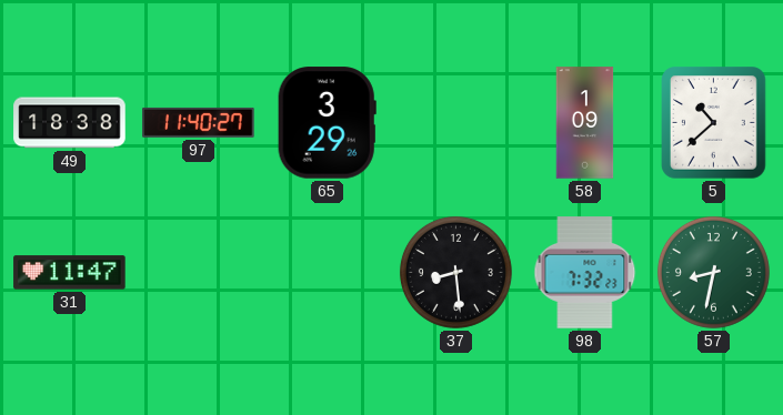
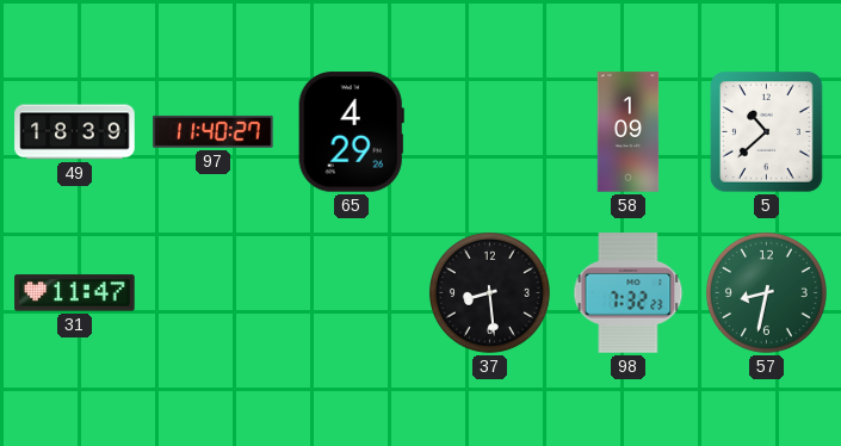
49: 18:38 -> 18:39
65: 3:29 -> 4:29
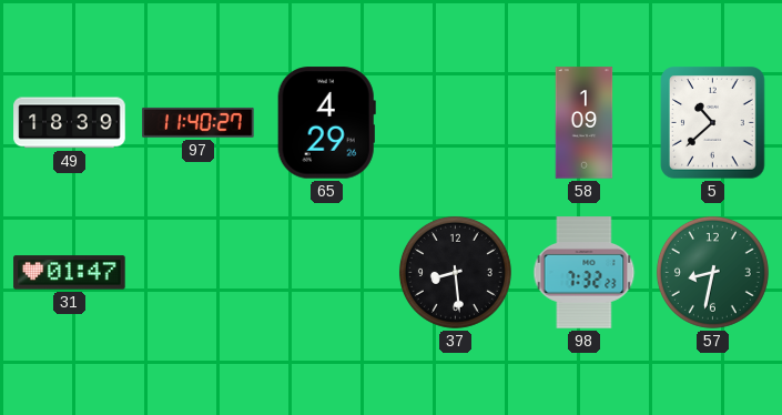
31: 11:47 -> 01:47
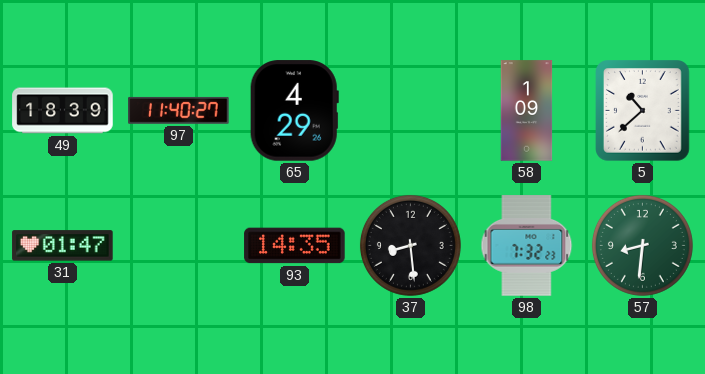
93: none -> 14:35
57: 8:32 -> 8:31
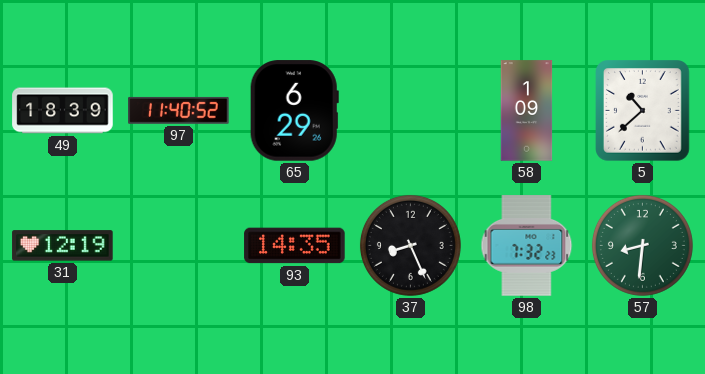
97: 11:40:27 -> 11:40:52
65: 4:29 -> 6:29
31: 01:47 -> 12:19
37: 8:29 -> 8:26
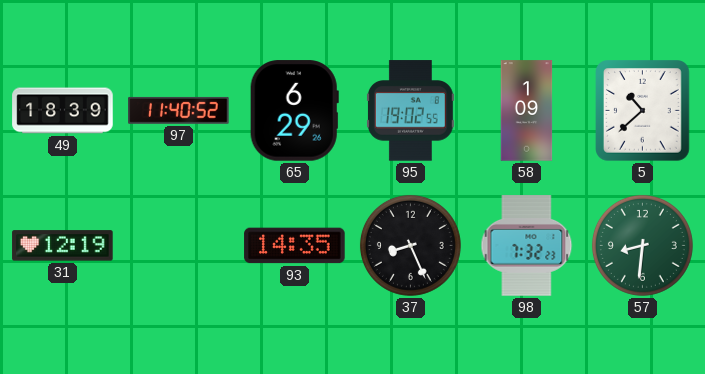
95: none -> 19:02
